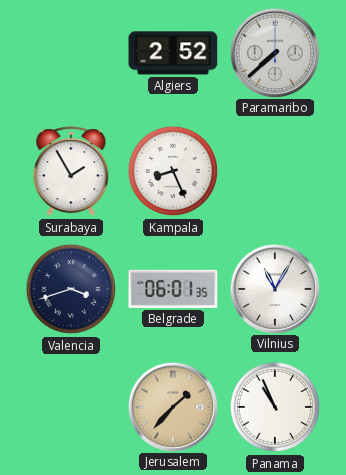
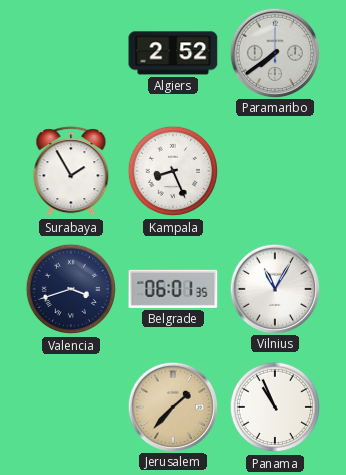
Paramaribo: 7:38 -> 7:39
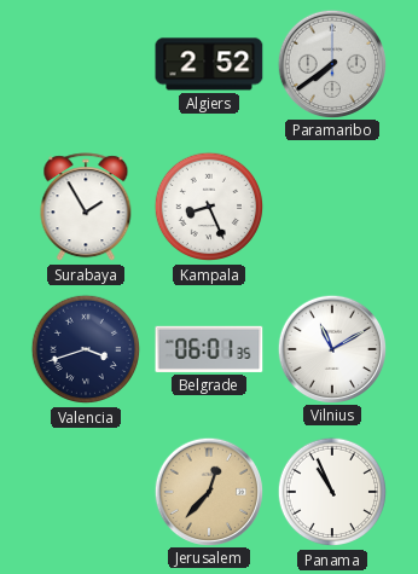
Vilnius: 11:05 -> 11:10
Jerusalem: 1:37 -> 12:37
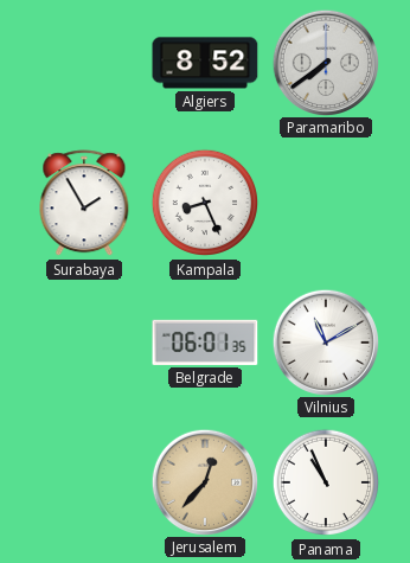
Algiers: 2:52 -> 8:52
Valencia: 3:42 -> none
